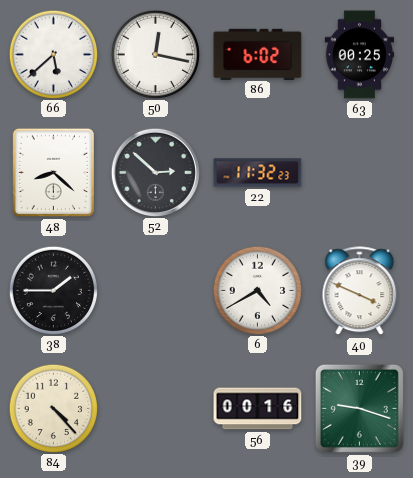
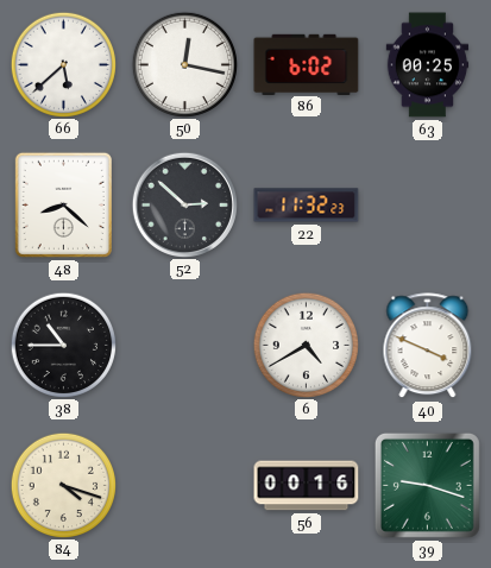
38: 1:45 -> 10:45
84: 4:23 -> 4:18
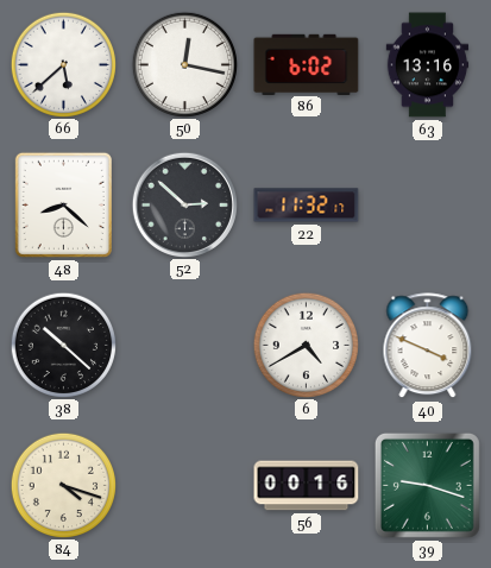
63: 00:25 -> 13:16
22: 11:32:23 -> 11:32:17
38: 10:45 -> 10:22
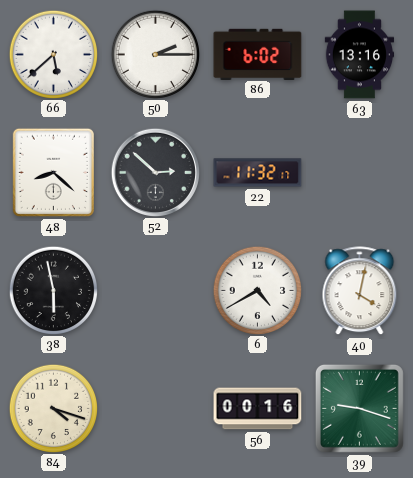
50: 12:17 -> 2:15
38: 10:22 -> 5:58
40: 3:49 -> 4:02
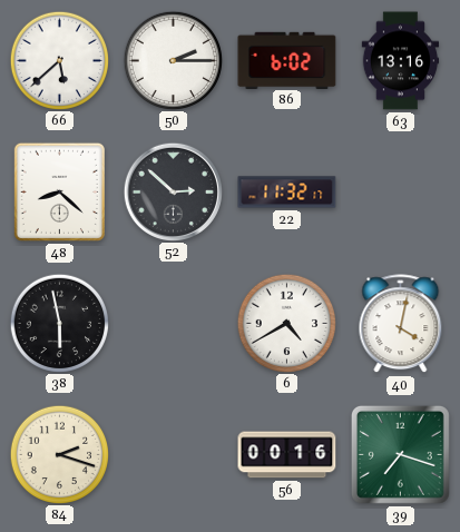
84: 4:18 -> 2:18
39: 9:18 -> 7:18
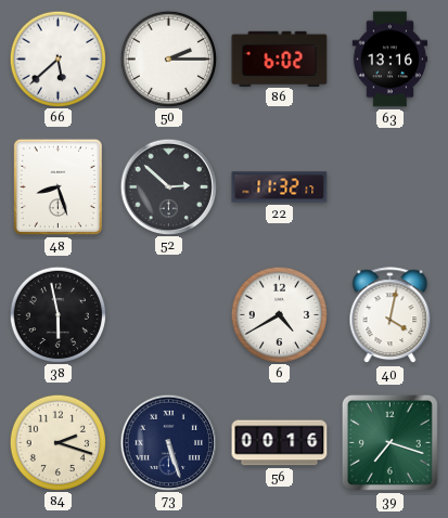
48: 8:22 -> 8:27
73: none -> 5:27
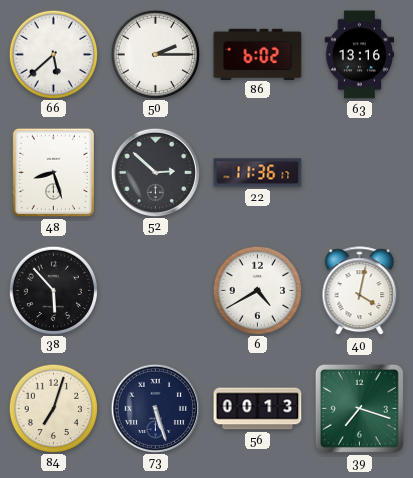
22: 11:32 -> 11:36
38: 5:58 -> 5:53
84: 2:18 -> 7:03
56: 00:16 -> 00:13
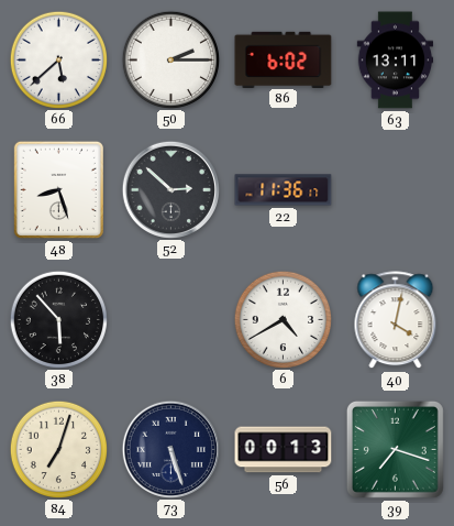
63: 13:16 -> 13:11
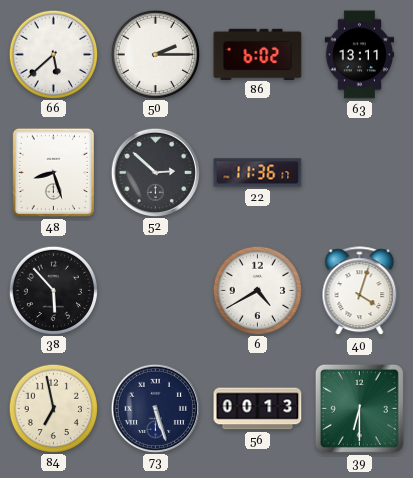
40: 4:02 -> 4:03
84: 7:03 -> 6:58
39: 7:18 -> 6:30
